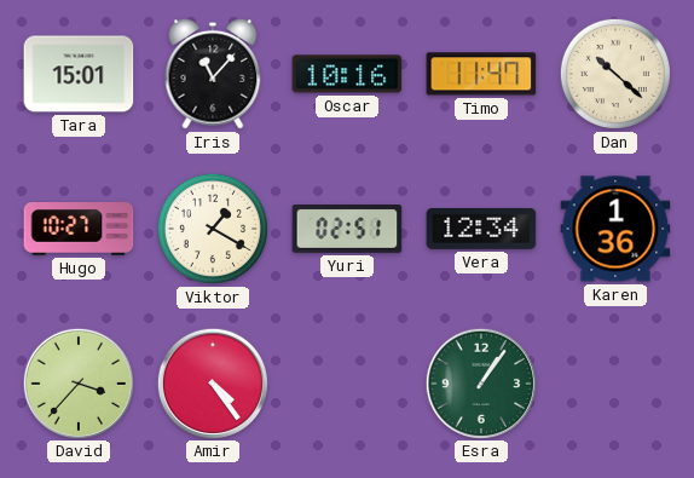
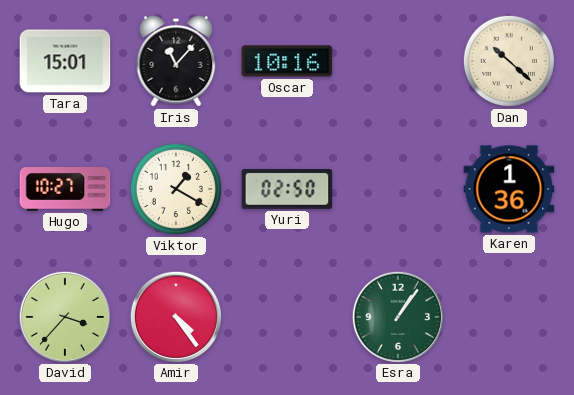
Timo: 11:47 -> none
Yuri: 02:51 -> 02:50
Vera: 12:34 -> none
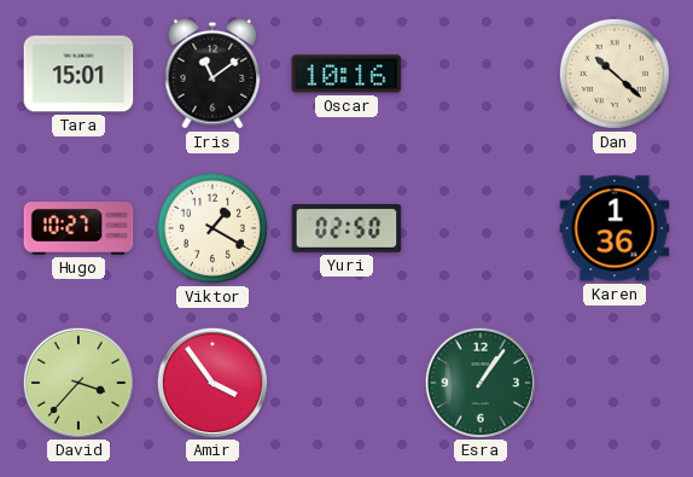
Iris: 11:07 -> 11:09
Amir: 4:24 -> 3:54
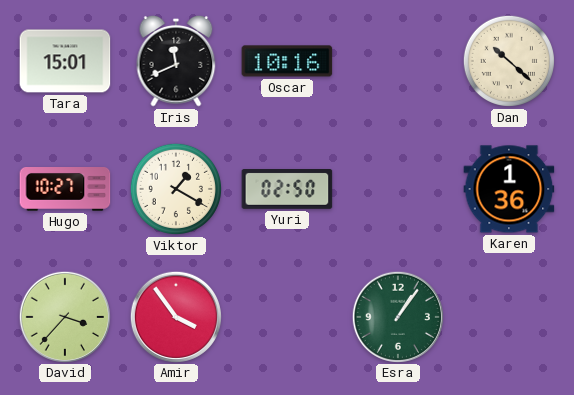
Iris: 11:09 -> 11:41
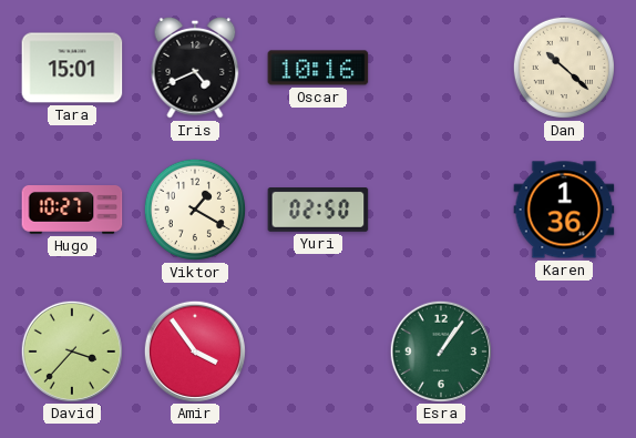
Iris: 11:41 -> 4:41
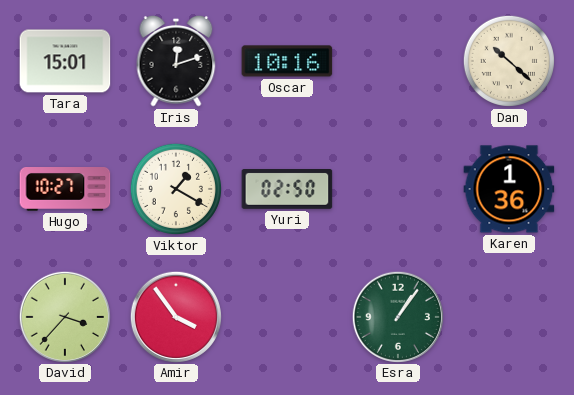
Iris: 4:41 -> 12:12
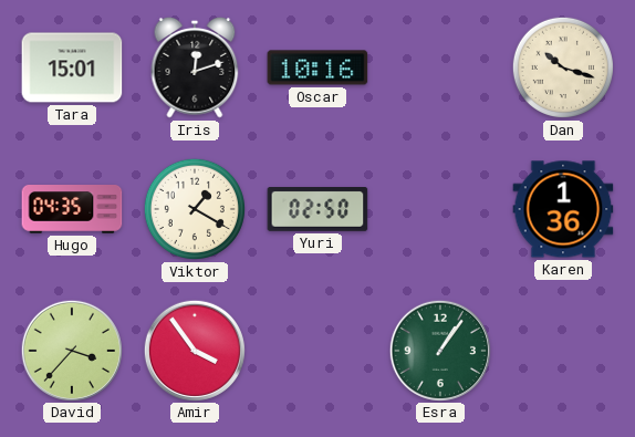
Dan: 10:22 -> 10:18
Hugo: 10:27 -> 04:35
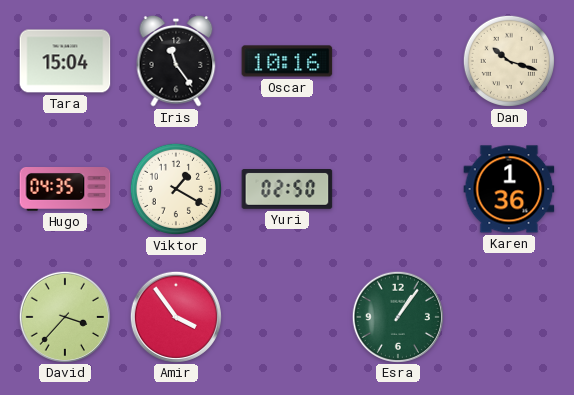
Tara: 15:01 -> 15:04
Iris: 12:12 -> 11:24
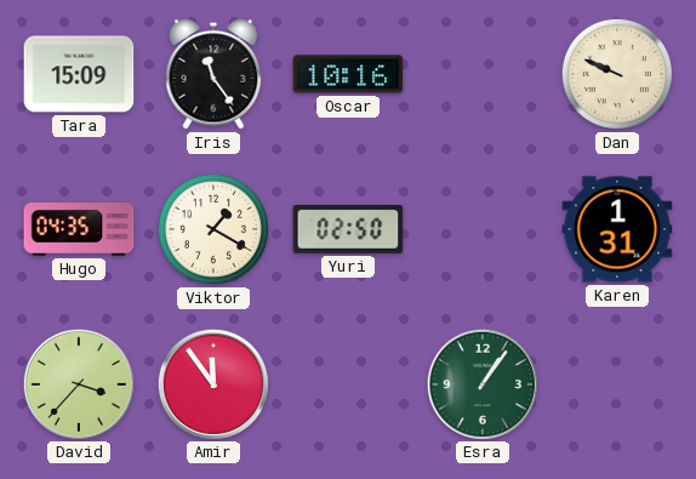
Tara: 15:04 -> 15:09
Dan: 10:18 -> 9:49
Karen: 1:36 -> 1:31
Amir: 3:54 -> 11:54
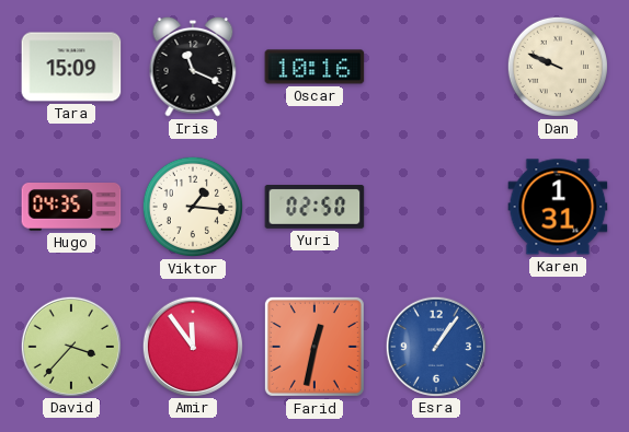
Iris: 11:24 -> 11:19
Viktor: 1:20 -> 1:16
Farid: none -> 12:32
Esra dial: green -> blue
